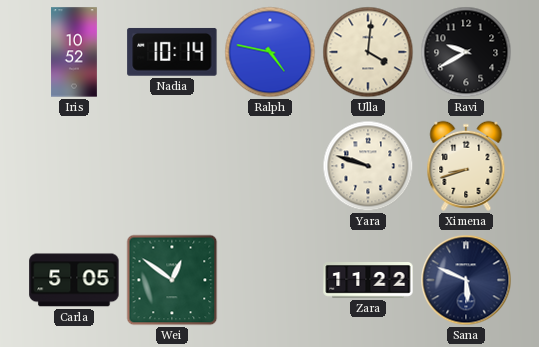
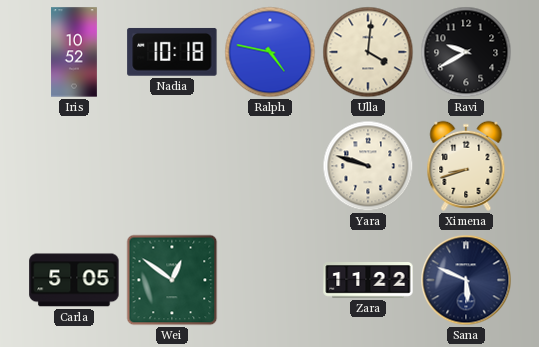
Nadia: 10:14 -> 10:18
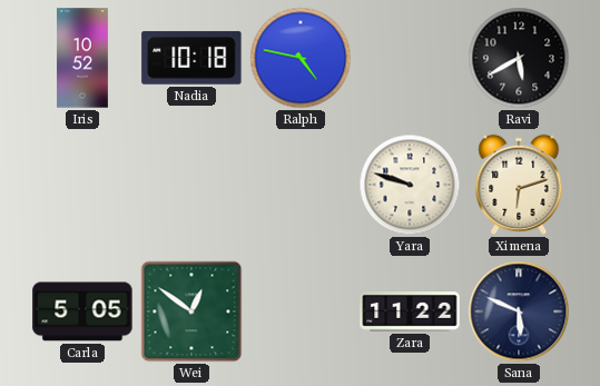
Ulla: 4:01 -> none
Ravi: 9:40 -> 5:40
Ximena: 8:42 -> 6:12
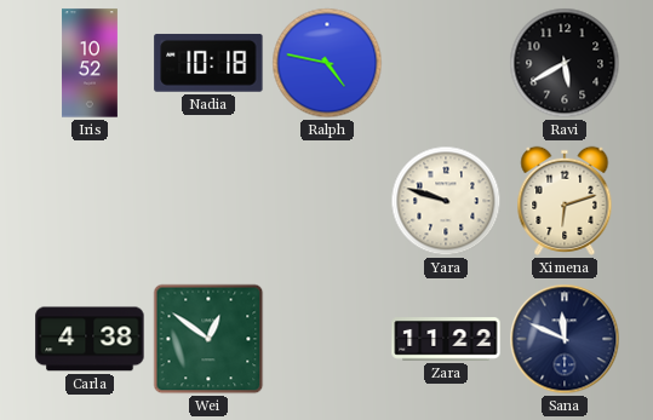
Carla: 5:05 -> 4:38
Sana: 5:49 -> 11:49
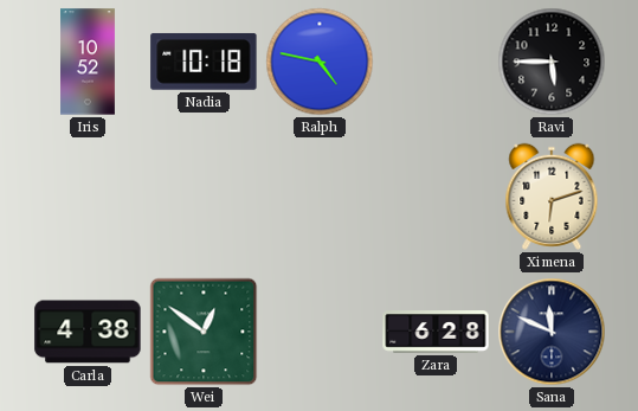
Ravi: 5:40 -> 5:45
Yara: 9:48 -> none
Zara: 11:22 -> 6:28
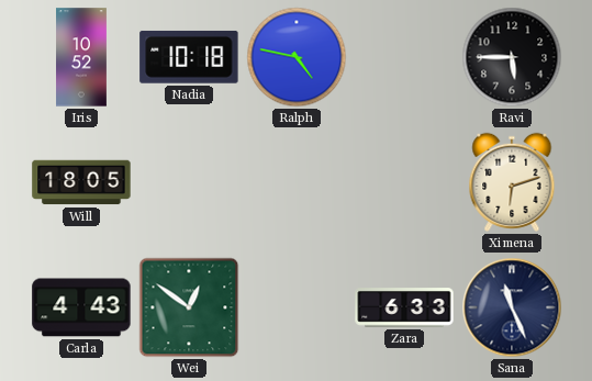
Will: none -> 18:05
Carla: 4:38 -> 4:43
Zara: 6:28 -> 6:33
Sana: 11:49 -> 11:26
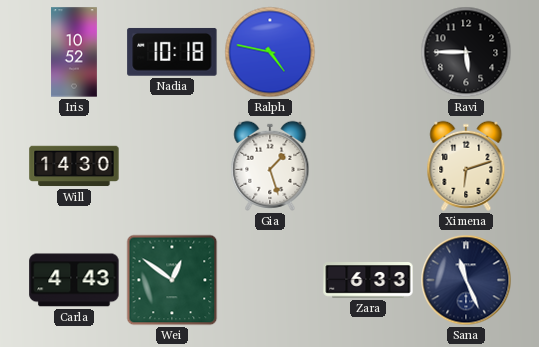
Will: 18:05 -> 14:30
Gia: none -> 1:27
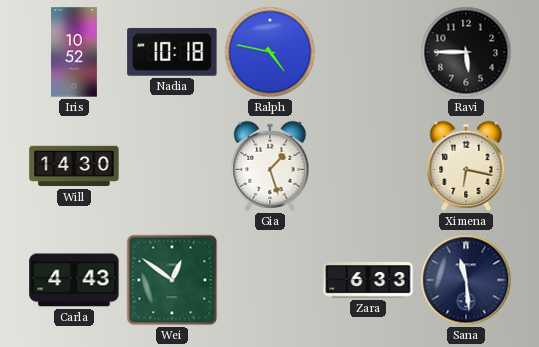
Ximena: 6:12 -> 6:17
Sana: 11:26 -> 11:29
